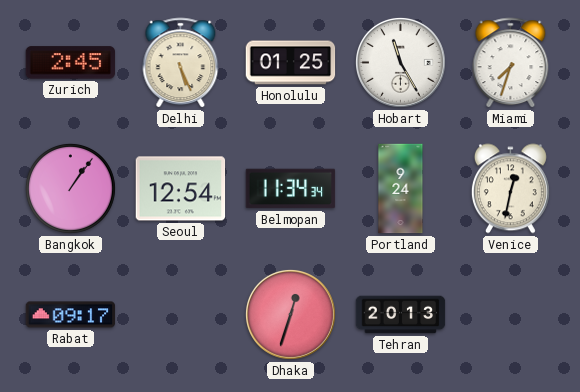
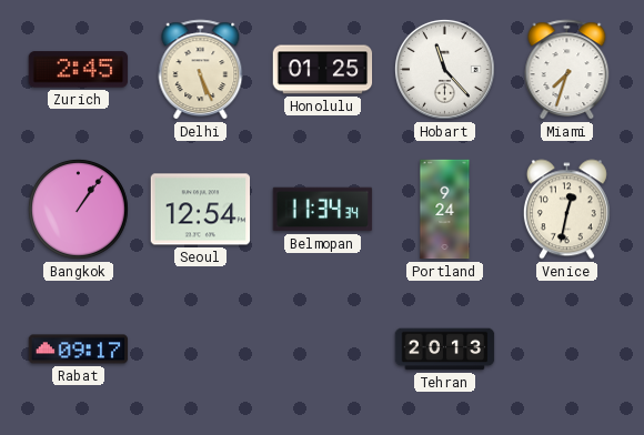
Hobart: 11:25 -> 11:23
Dhaka: 12:33 -> none
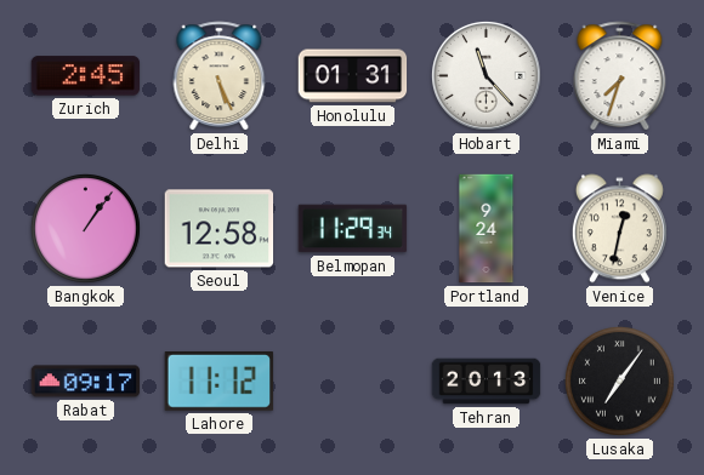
Honolulu: 01:25 -> 01:31
Seoul: 12:54 -> 12:58
Belmopan: 11:34 -> 11:29
Lahore: none -> 11:12
Lusaka: none -> 7:06
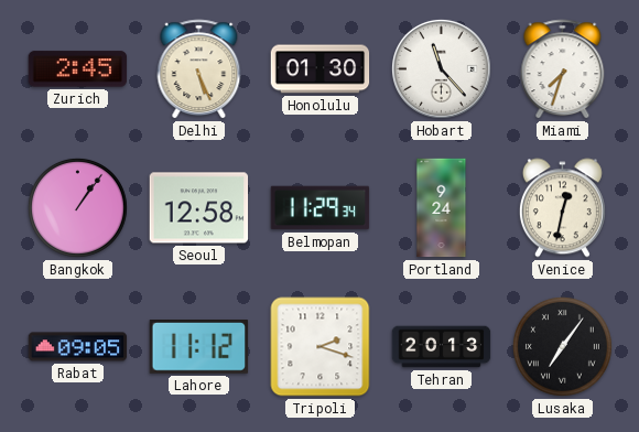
Honolulu: 01:31 -> 01:30
Rabat: 09:17 -> 09:05
Tripoli: none -> 2:18
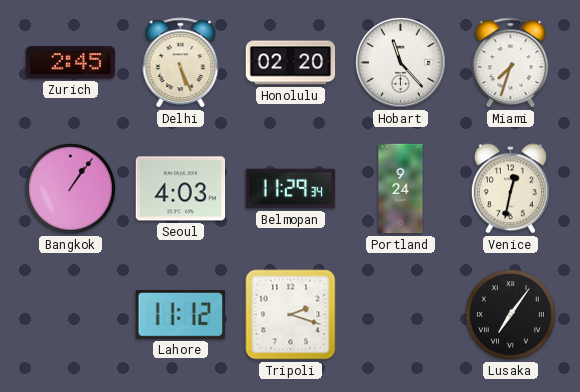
Honolulu: 01:30 -> 02:20
Seoul: 12:58 -> 4:03
Rabat: 09:05 -> none
Tehran: 20:13 -> none
